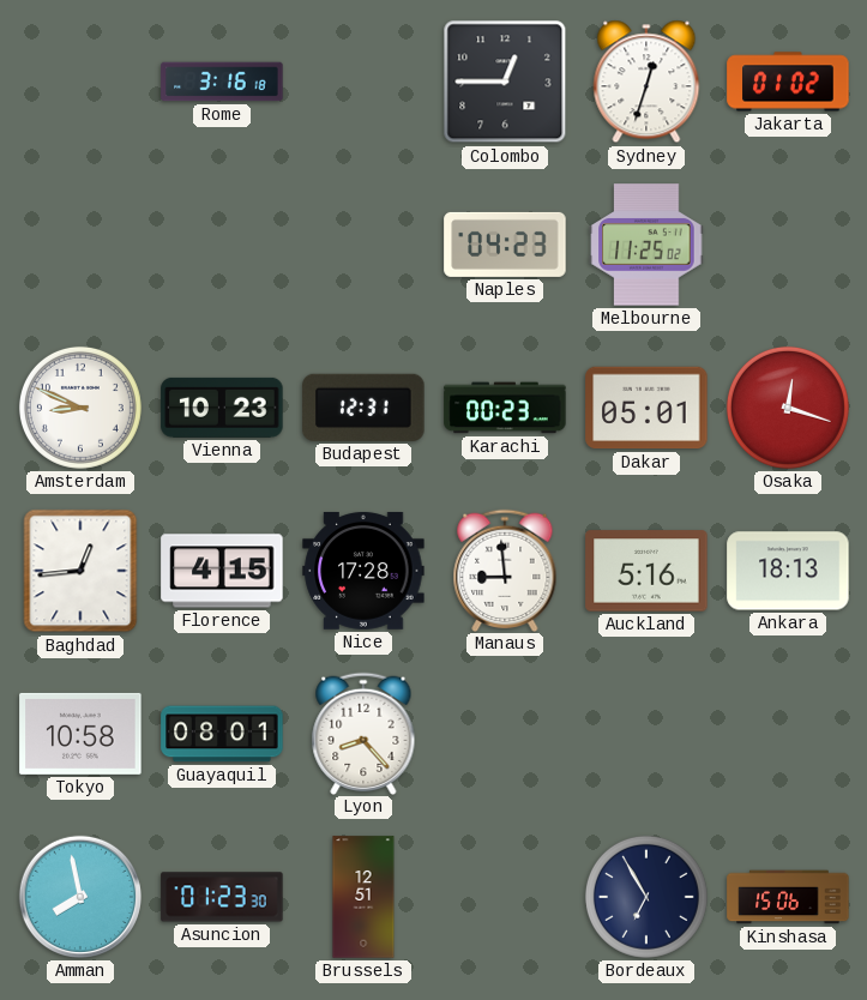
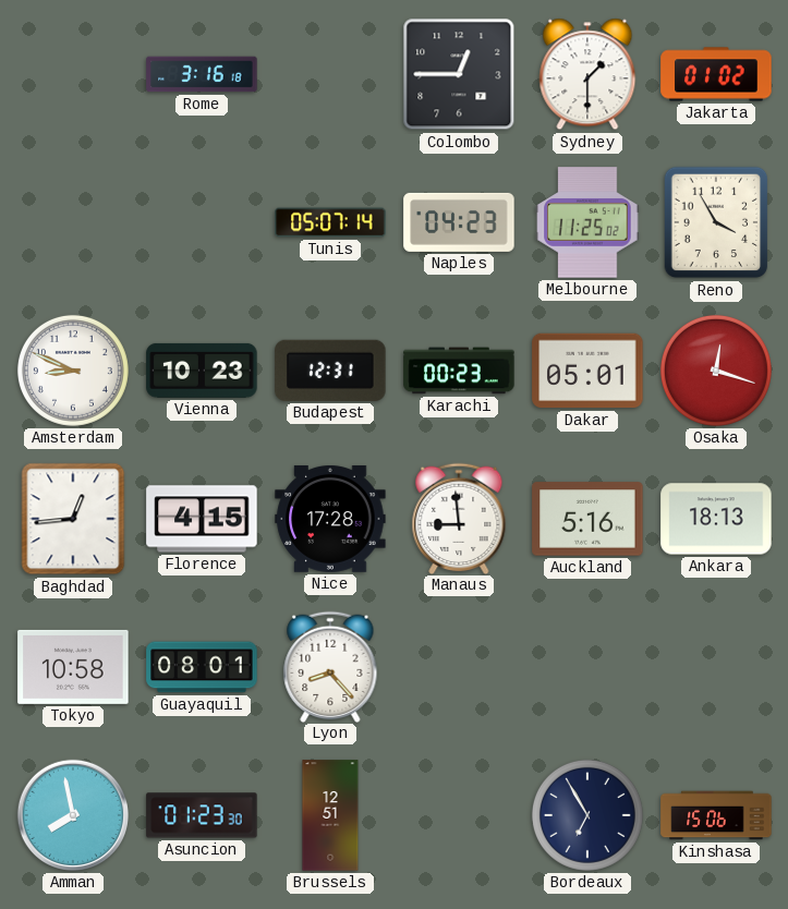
Sydney: 12:33 -> 1:30
Tunis: none -> 05:07
Reno: none -> 3:55
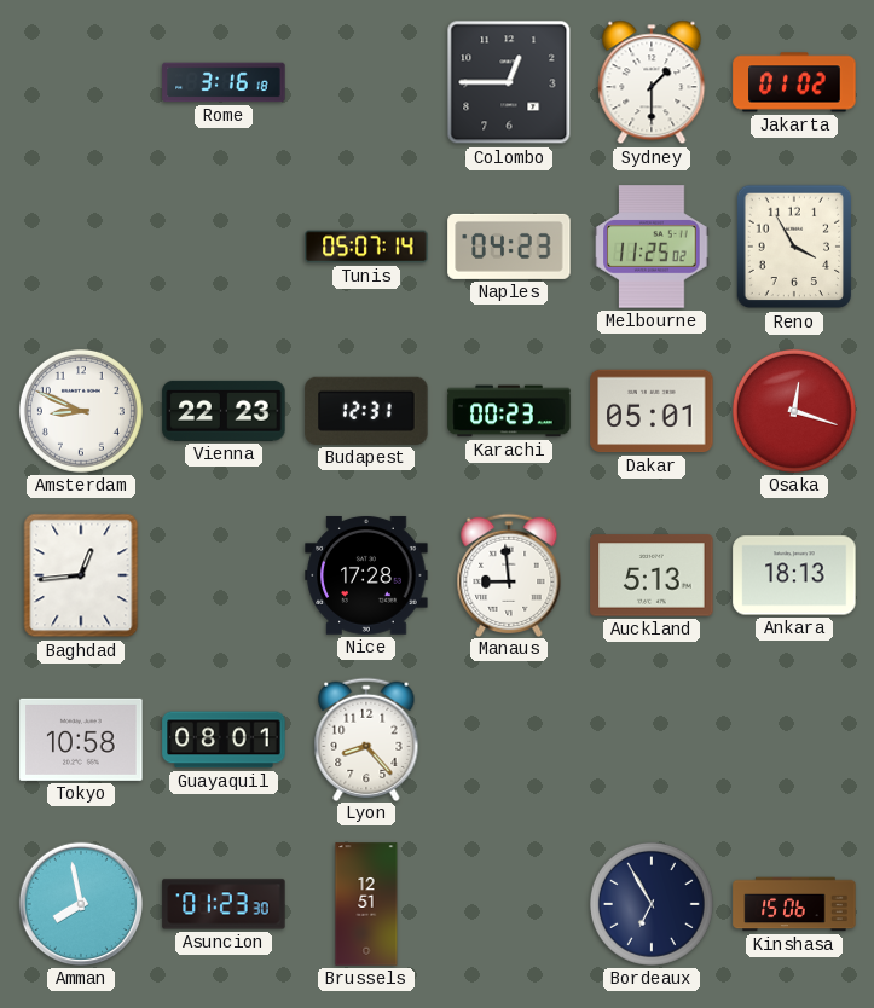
Vienna: 10:23 -> 22:23
Florence: 4:15 -> none
Auckland: 5:16 -> 5:13
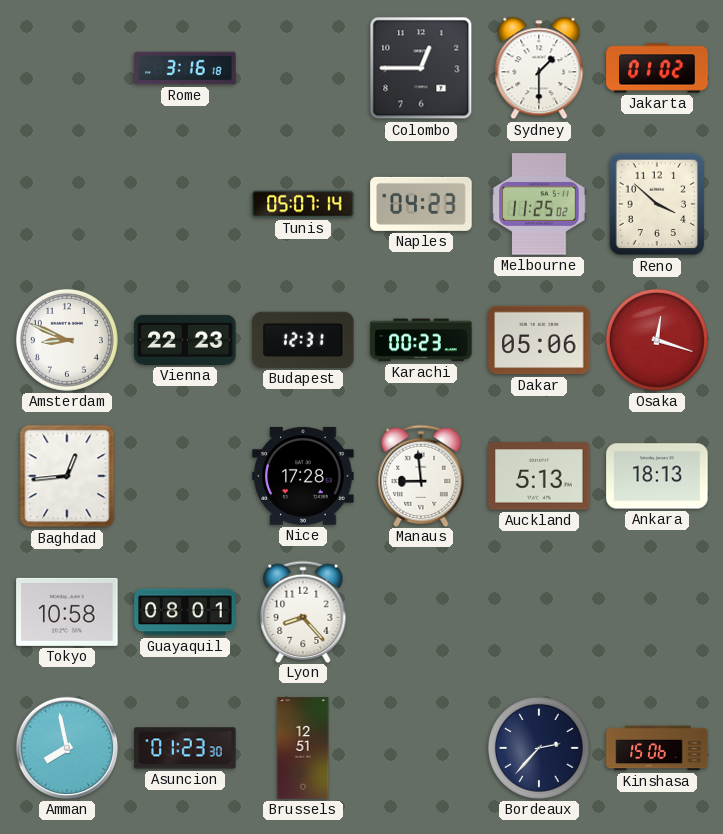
Reno: 3:55 -> 3:52
Dakar: 05:01 -> 05:06
Bordeaux: 6:55 -> 2:37
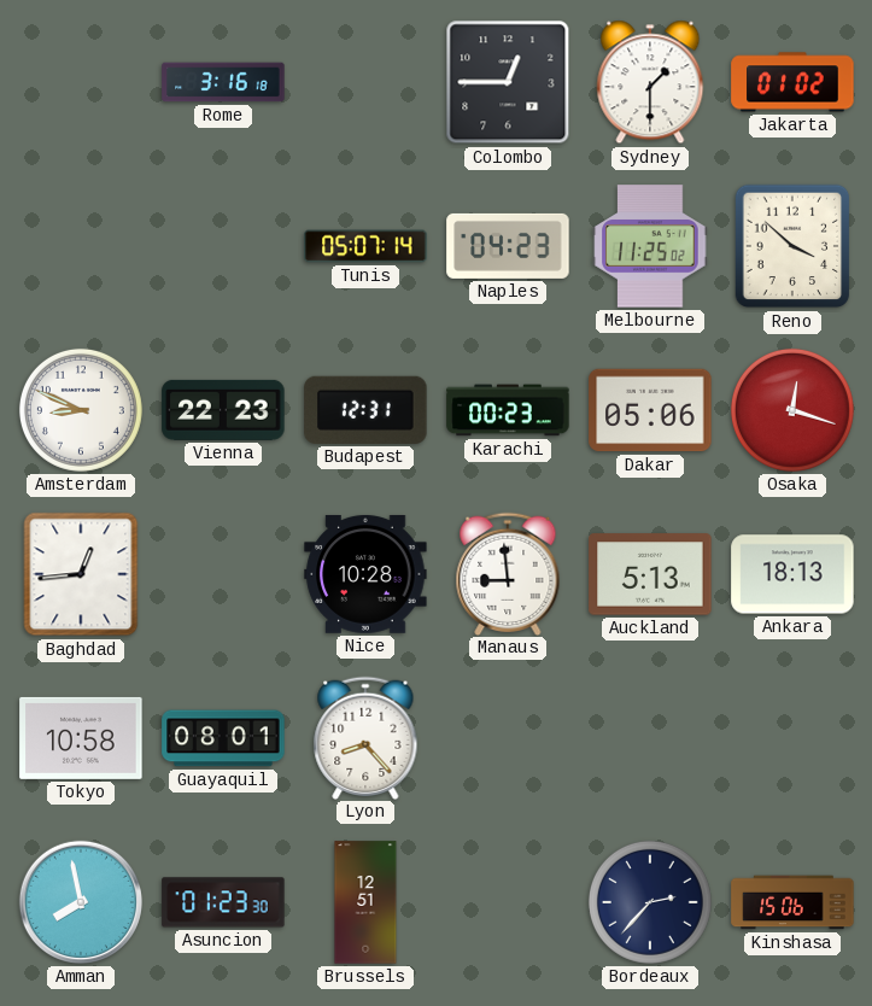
Nice: 17:28 -> 10:28
